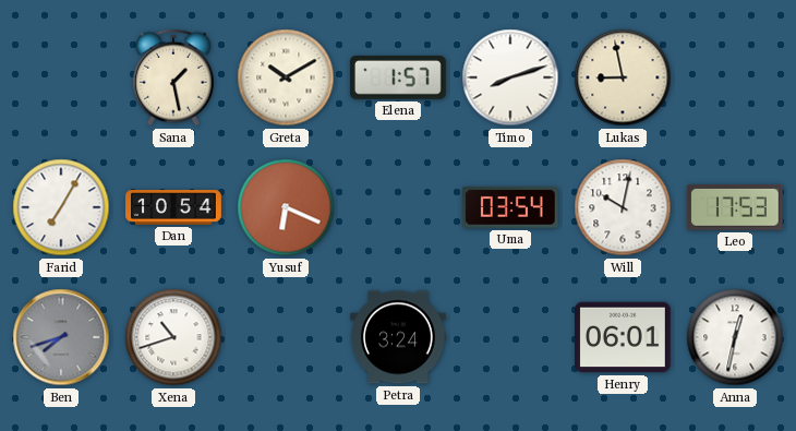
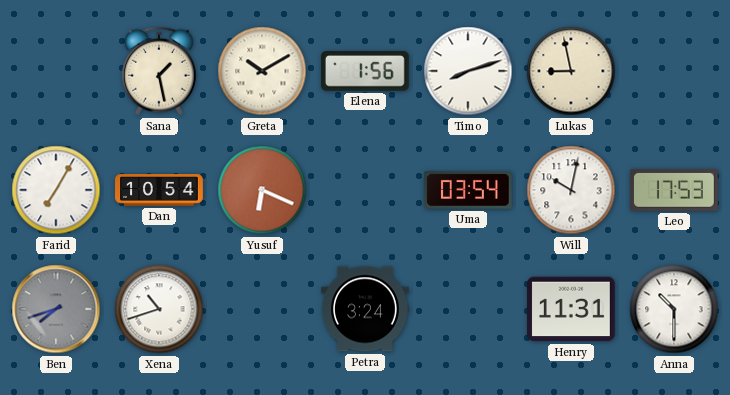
Elena: 1:57 -> 1:56
Henry: 06:01 -> 11:31
Anna: 12:32 -> 10:30
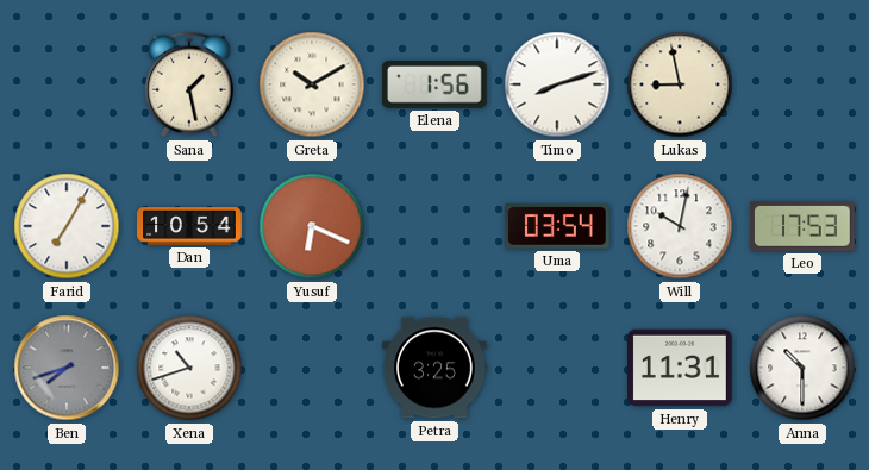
Petra: 3:24 -> 3:25
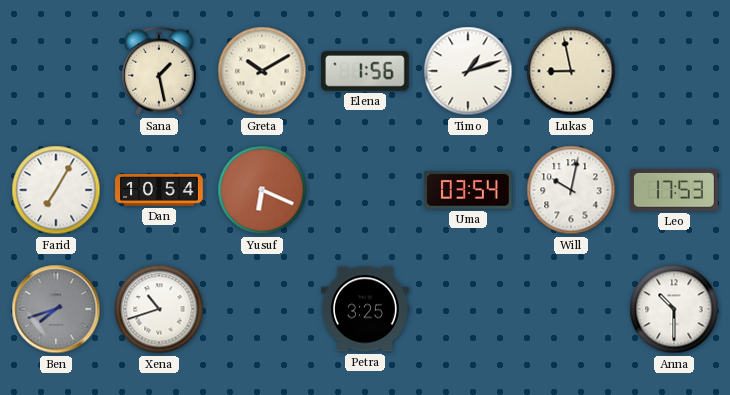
Timo: 8:12 -> 1:12
Henry: 11:31 -> none
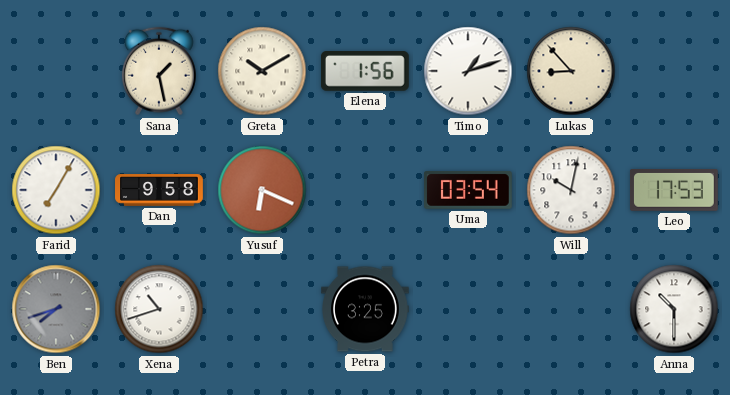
Lukas: 8:58 -> 8:53
Dan: 10:54 -> 9:58
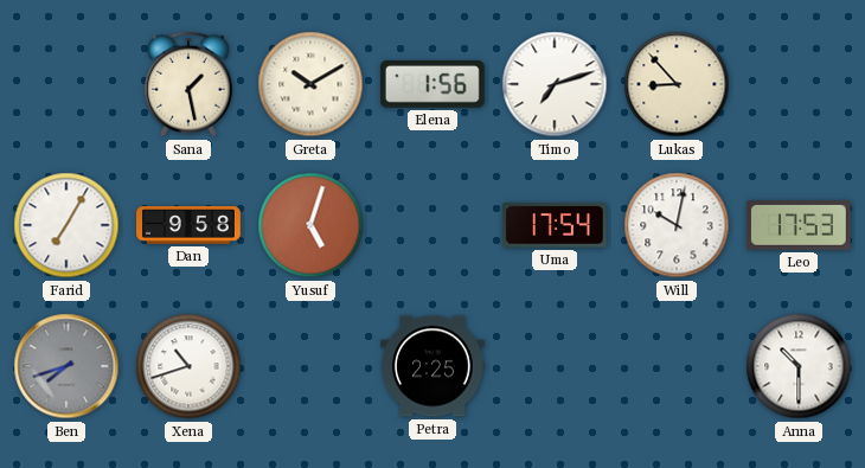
Timo: 1:12 -> 7:12
Yusuf: 6:19 -> 5:03
Uma: 03:54 -> 17:54
Petra: 3:25 -> 2:25
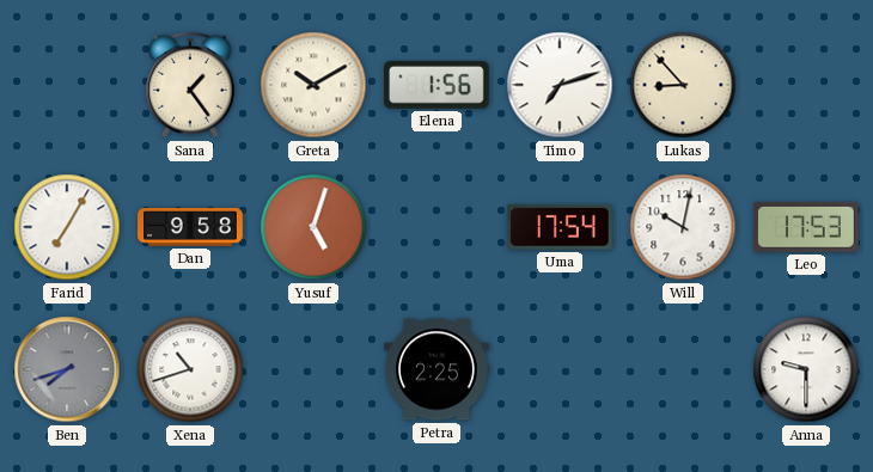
Sana: 1:28 -> 1:24
Anna: 10:30 -> 9:30
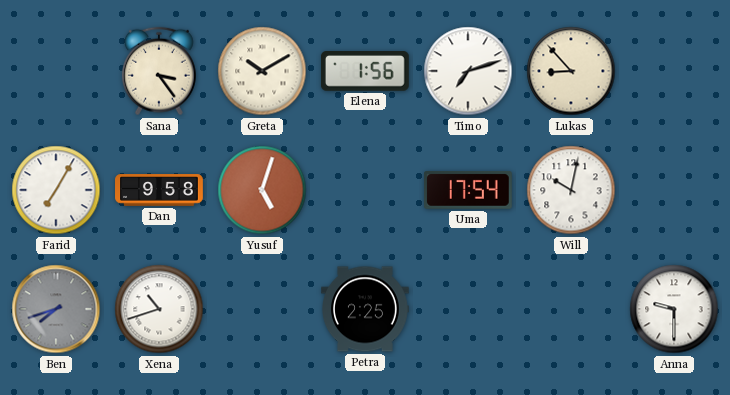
Sana: 1:24 -> 3:24
Leo: 17:53 -> none
